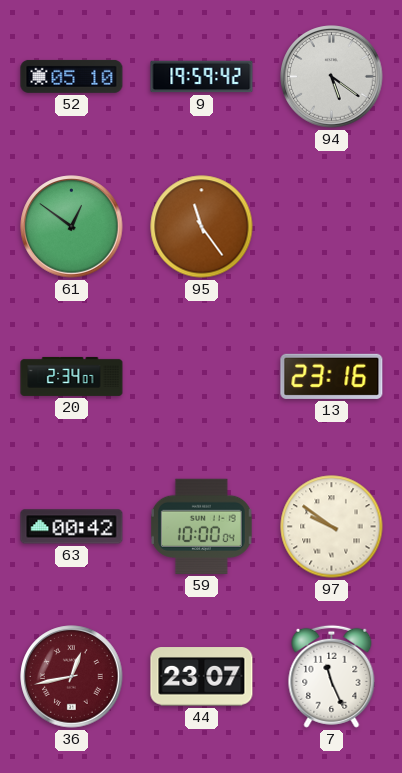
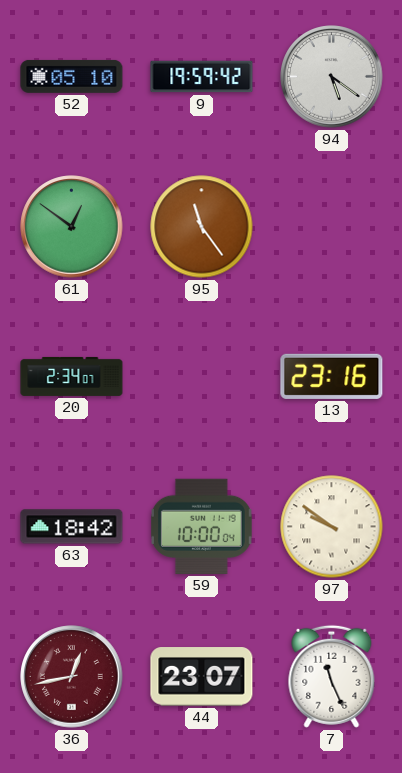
63: 00:42 -> 18:42
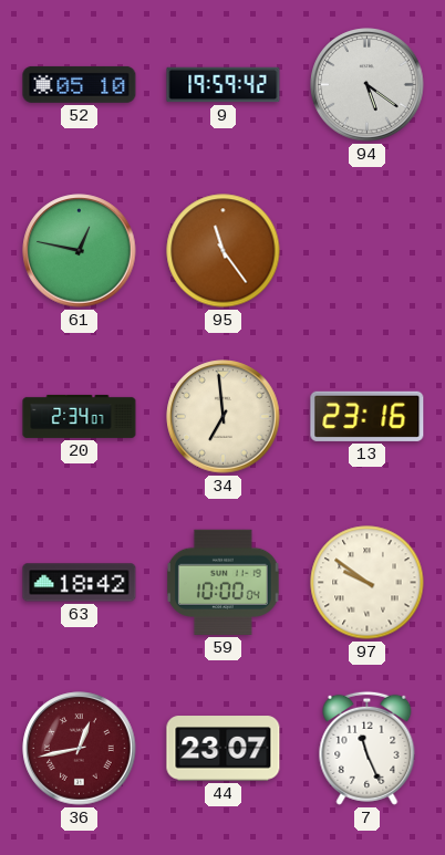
61: 12:51 -> 12:47
34: none -> 6:59
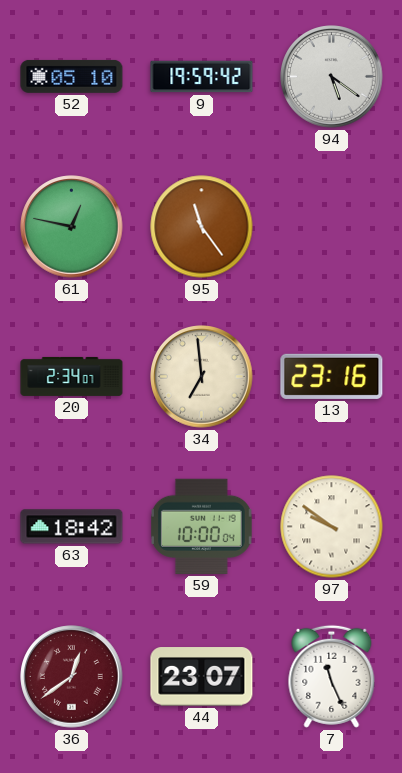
36: 12:43 -> 12:39
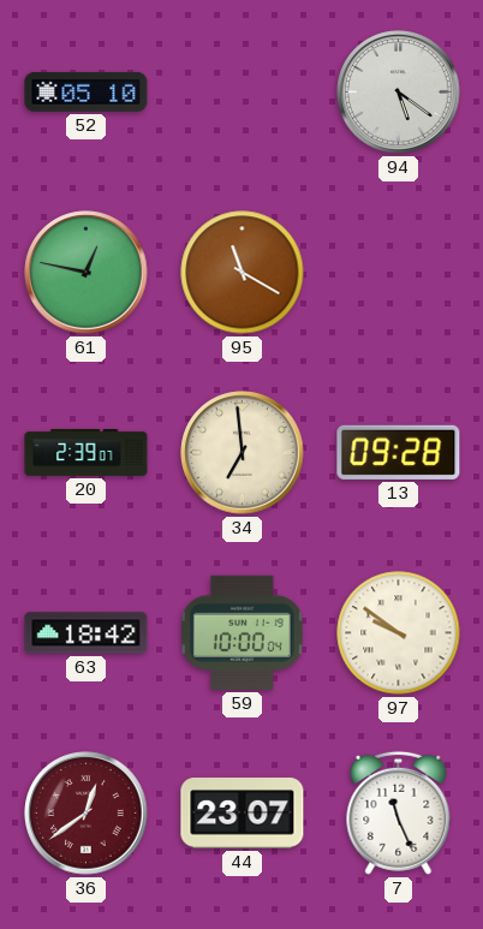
9: 19:59 -> none
95: 11:24 -> 11:20
20: 2:34 -> 2:39
13: 23:16 -> 09:28
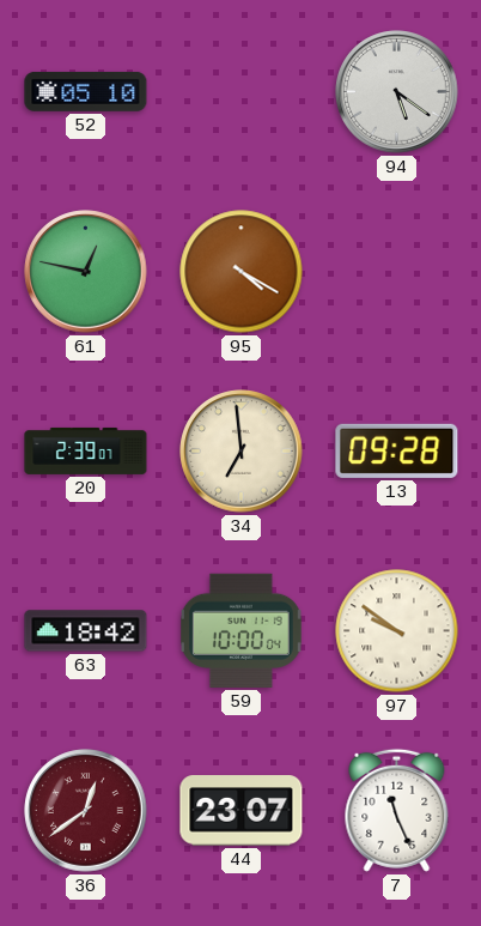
95: 11:20 -> 4:20
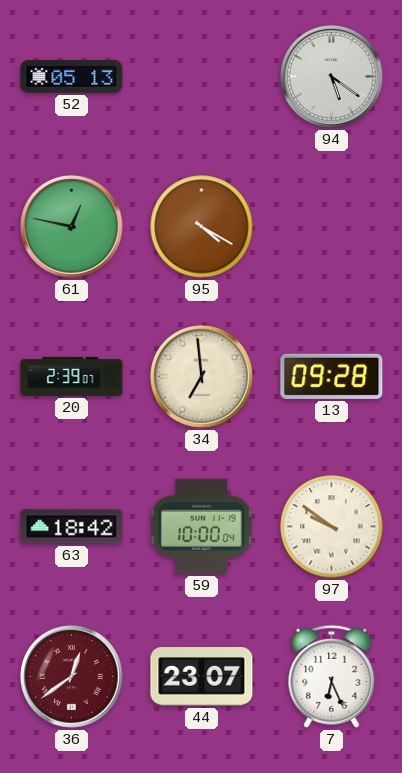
52: 05:10 -> 05:13
7: 11:26 -> 6:26
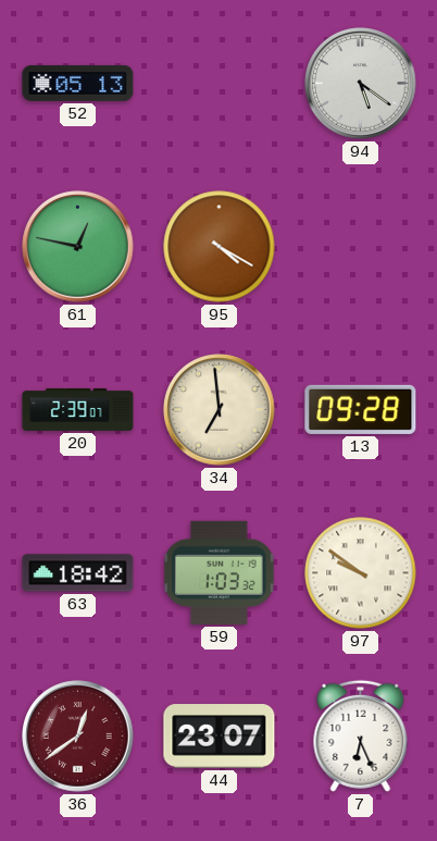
59: 10:00 -> 1:03
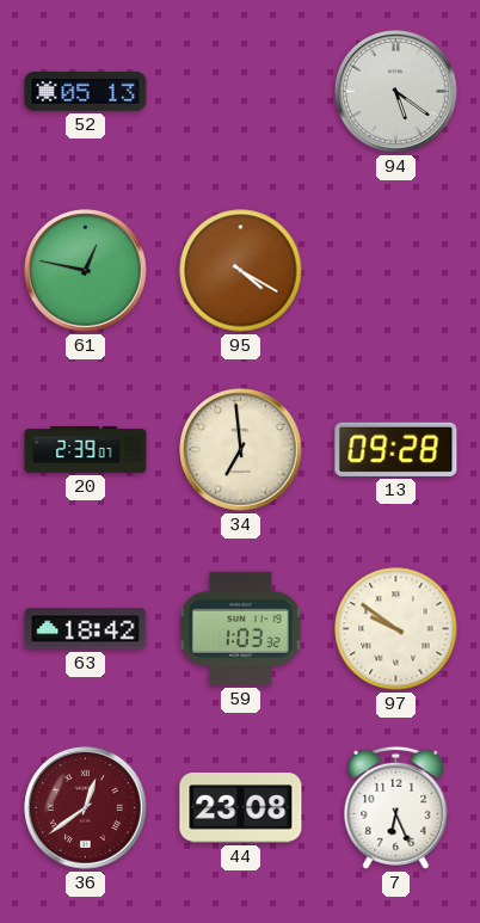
44: 23:07 -> 23:08
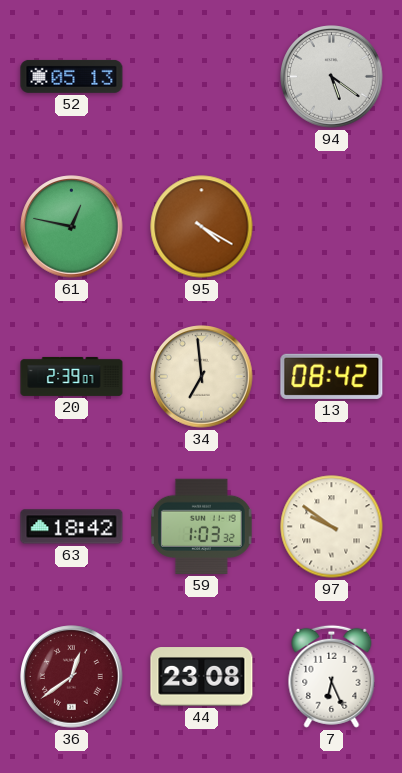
13: 09:28 -> 08:42
